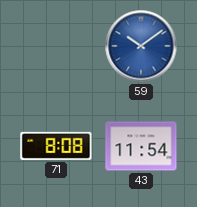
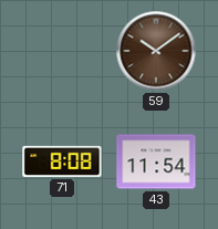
59 dial: blue -> brown
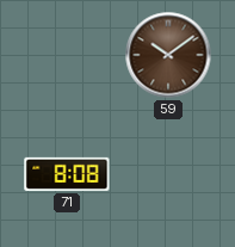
43: 11:54 -> none
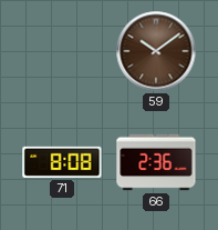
66: none -> 2:36
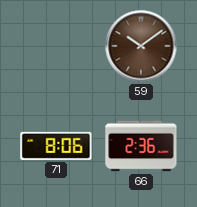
71: 8:08 -> 8:06
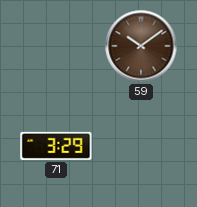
71: 8:06 -> 3:29
66: 2:36 -> none
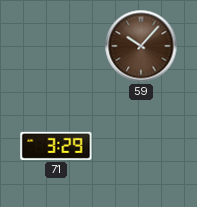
59: 10:09 -> 10:07
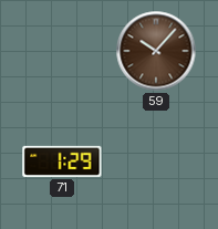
71: 3:29 -> 1:29
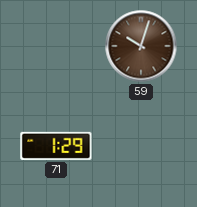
59: 10:07 -> 10:03
